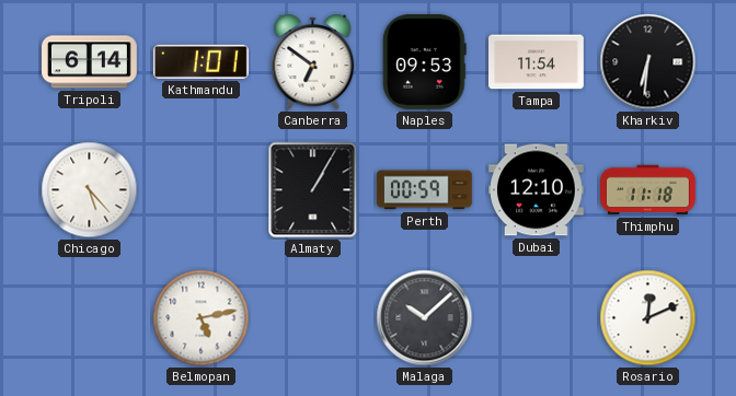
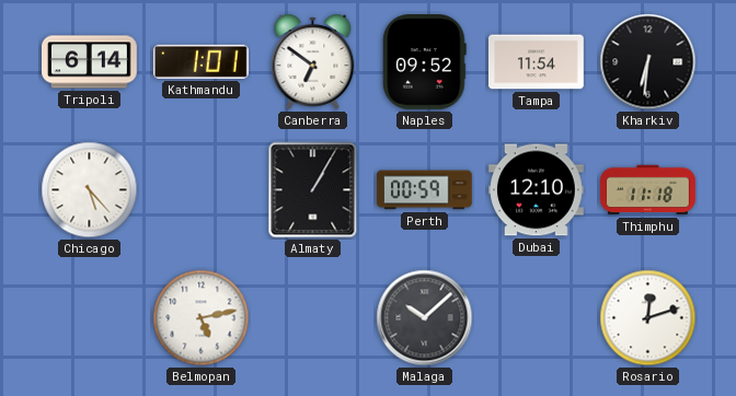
Naples: 09:53 -> 09:52
Rosario: 12:11 -> 12:12
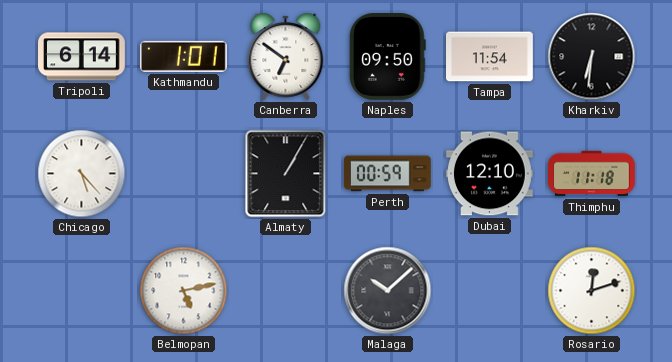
Naples: 09:52 -> 09:50
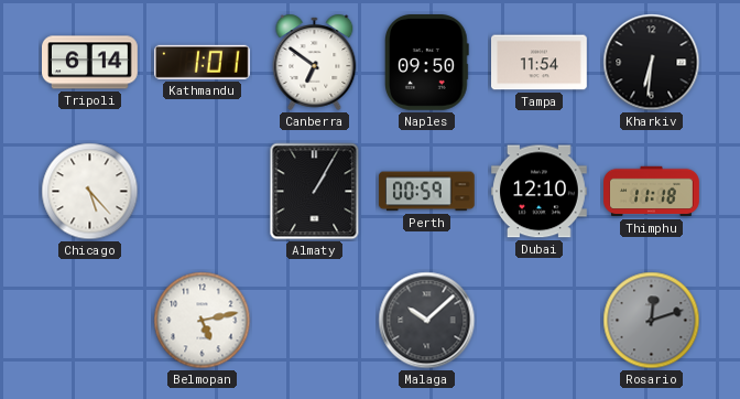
Rosario dial: white -> grey
